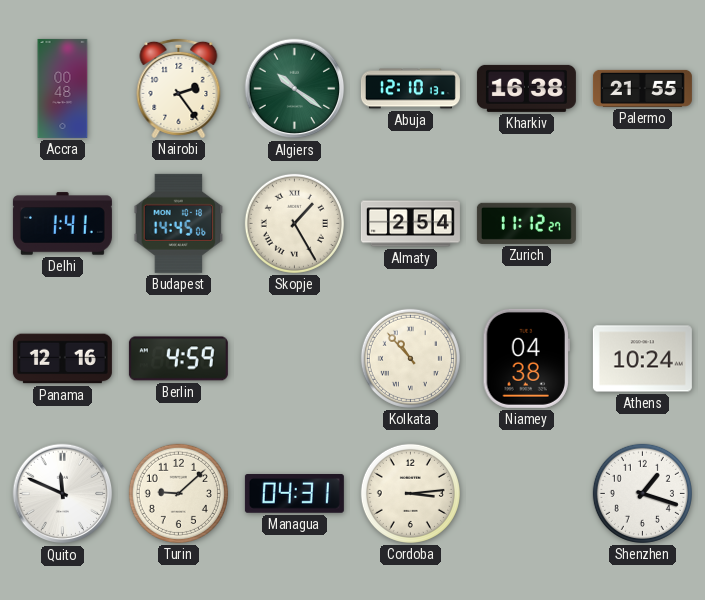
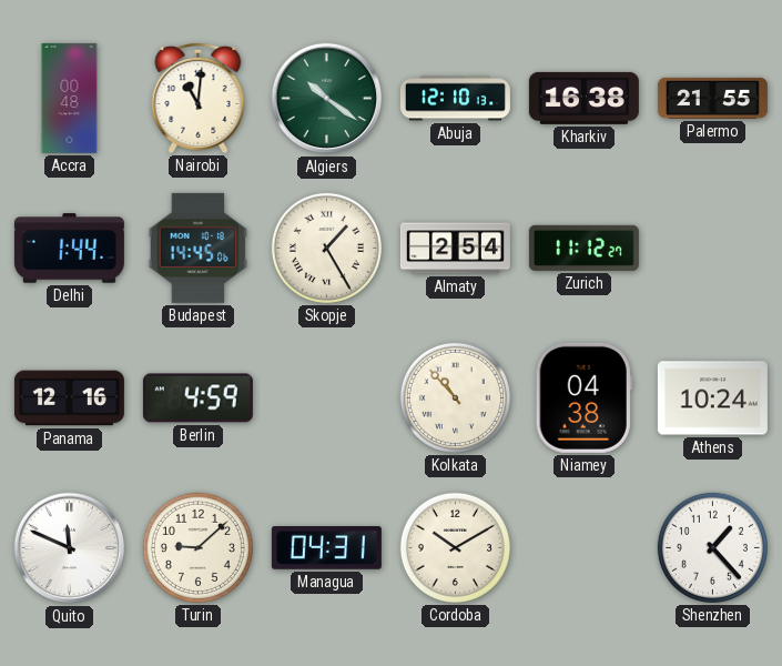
Nairobi: 2:24 -> 11:01
Delhi: 1:41 -> 1:44
Cordoba: 3:14 -> 10:10
Shenzhen: 1:18 -> 1:23
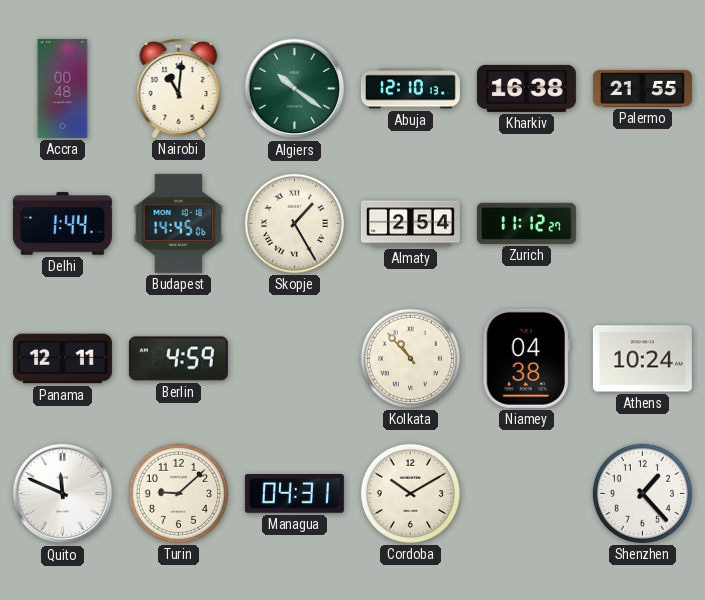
Panama: 12:16 -> 12:11
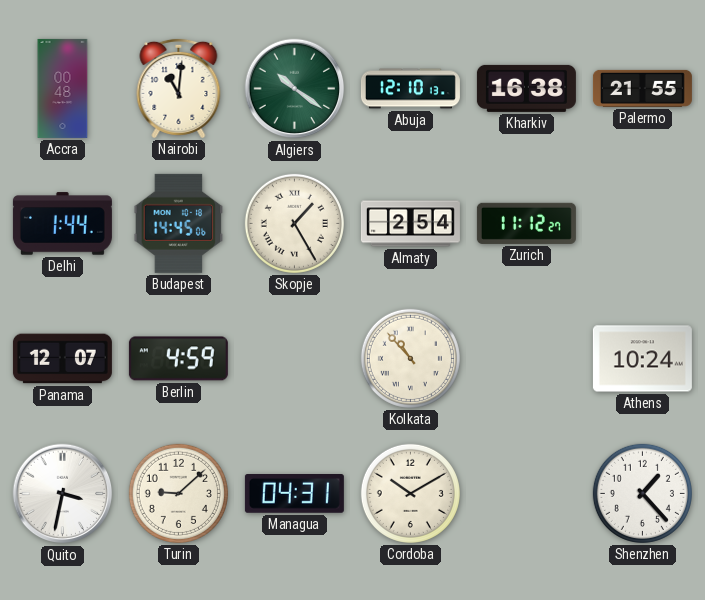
Panama: 12:11 -> 12:07
Niamey: 04:38 -> none
Quito: 11:49 -> 3:32
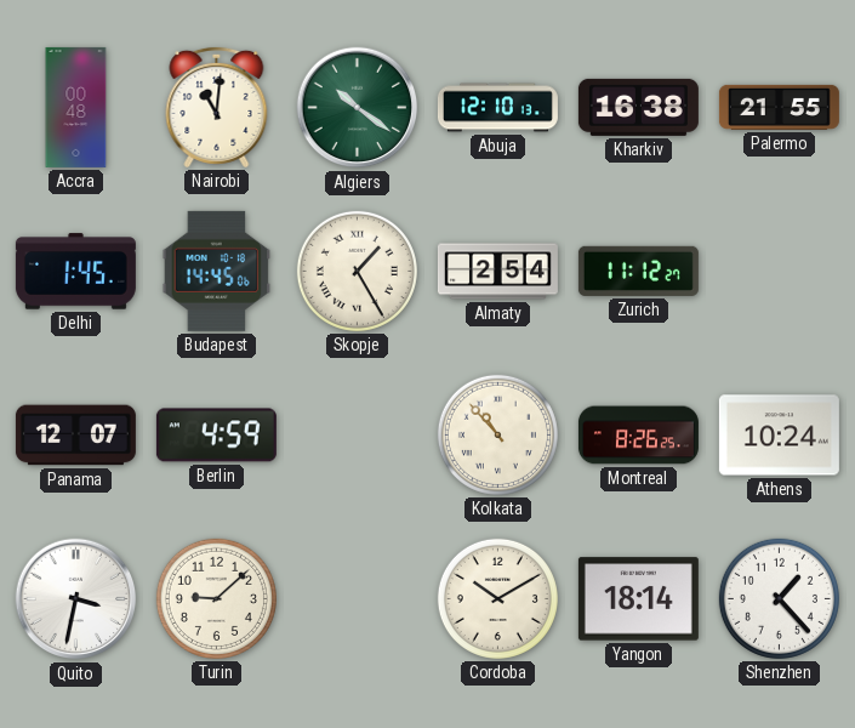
Delhi: 1:44 -> 1:45
Montreal: none -> 8:26
Managua: 04:31 -> none
Yangon: none -> 18:14
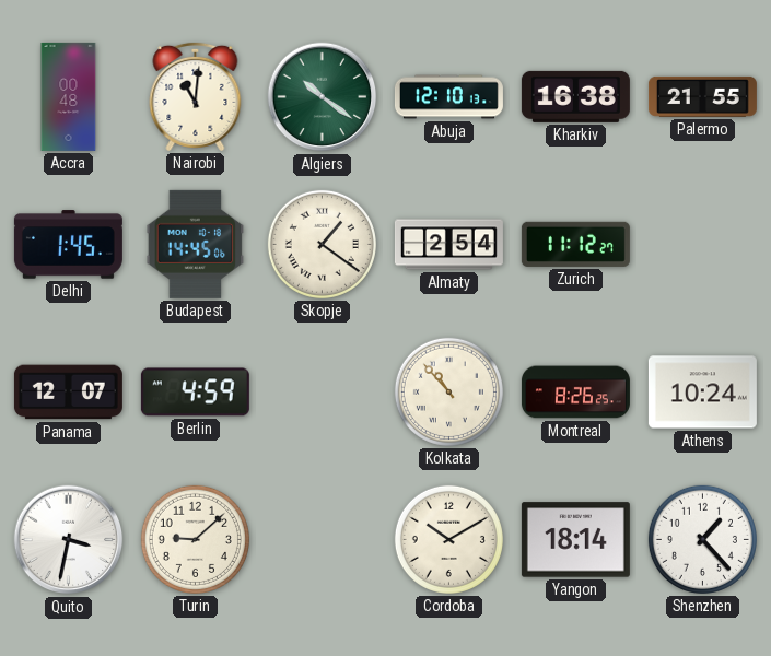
Skopje: 1:25 -> 1:21
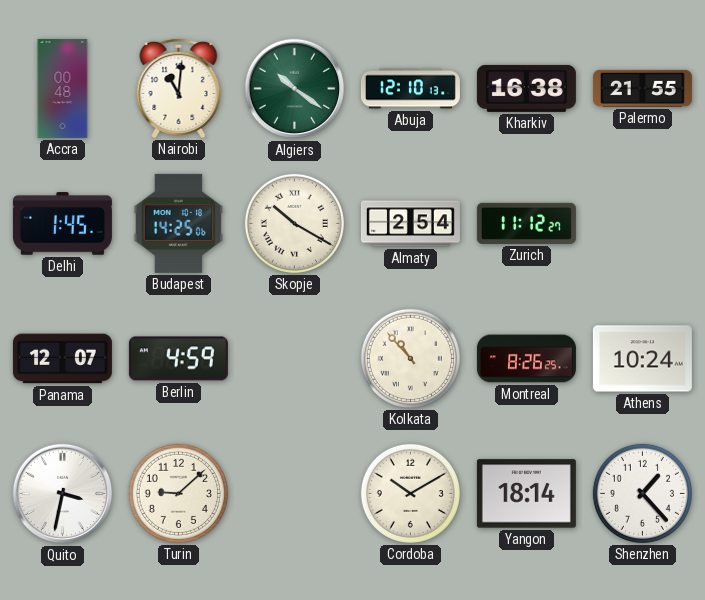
Budapest: 14:45 -> 14:25
Skopje: 1:21 -> 10:20
